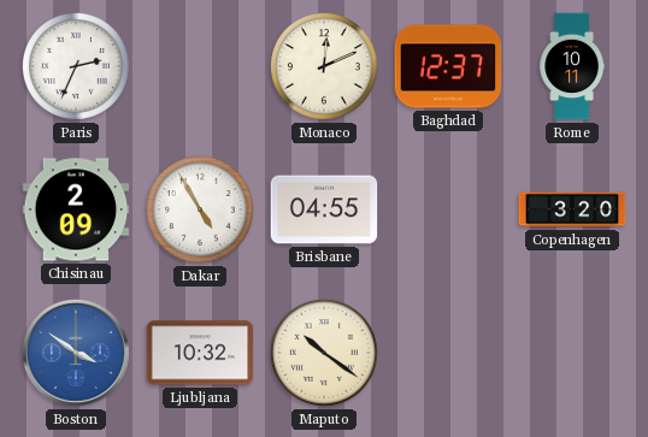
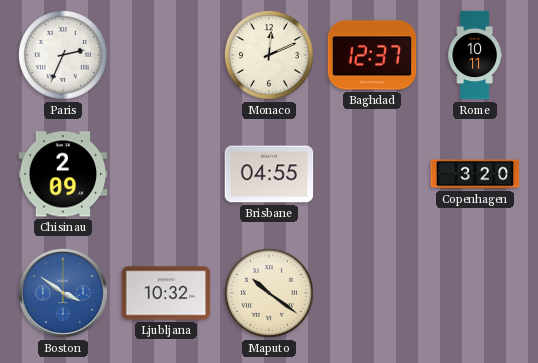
Dakar: 4:55 -> none
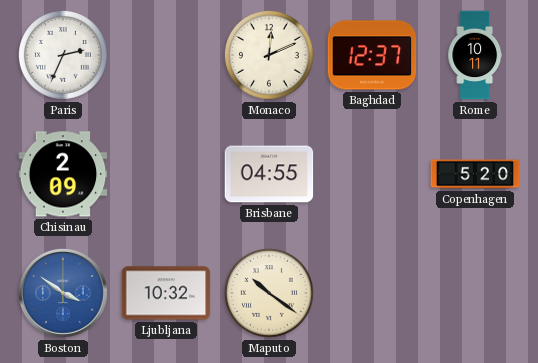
Copenhagen: 3:20 -> 5:20
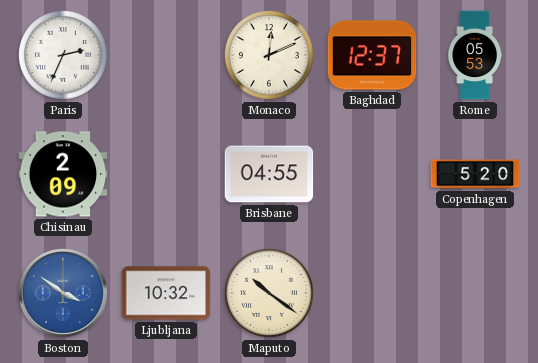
Rome: 10:11 -> 05:53
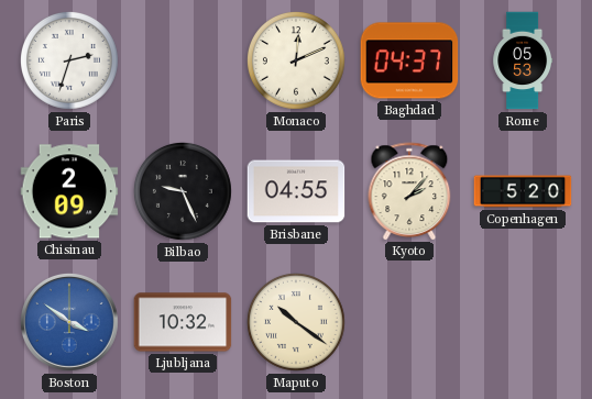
Paris: 2:34 -> 2:33
Baghdad: 12:37 -> 04:37
Bilbao: none -> 9:26
Kyoto: none -> 2:07
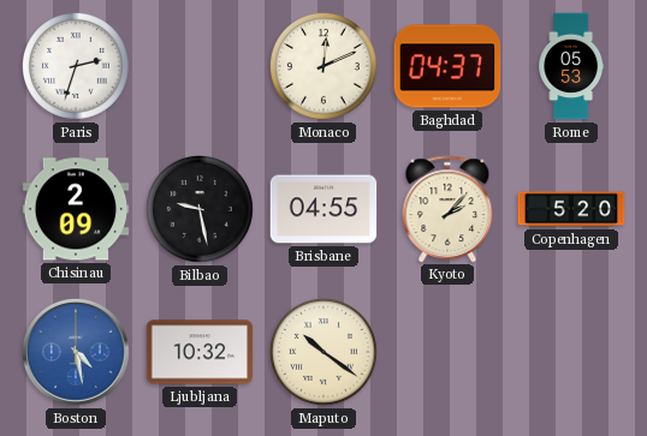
Bilbao: 9:26 -> 9:28
Boston: 3:51 -> 4:28
